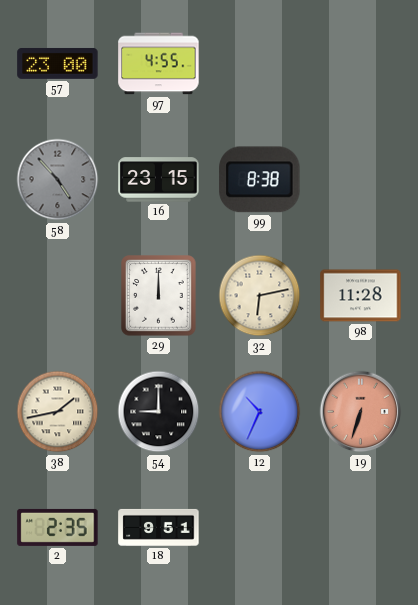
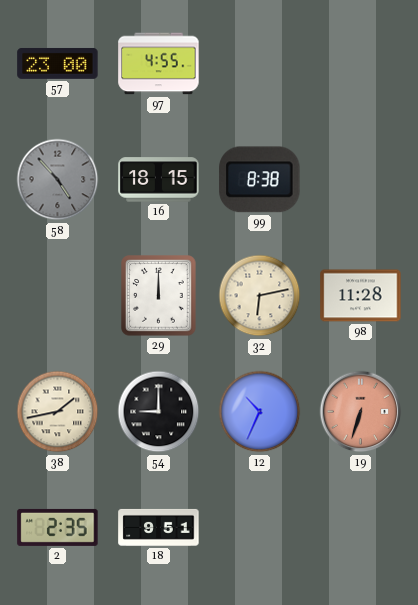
16: 23:15 -> 18:15
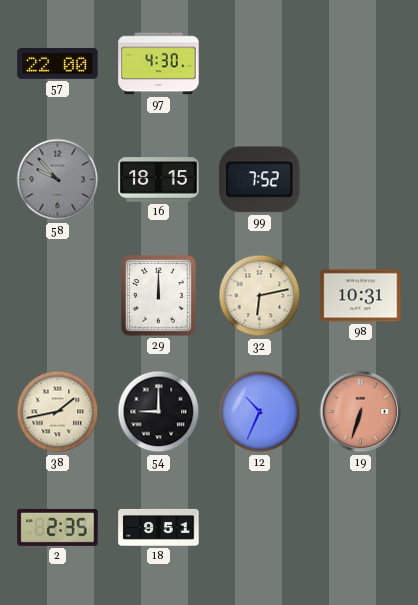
57: 23:00 -> 22:00
97: 4:55 -> 4:30
58: 4:53 -> 9:53
99: 8:38 -> 7:52
98: 11:28 -> 10:31
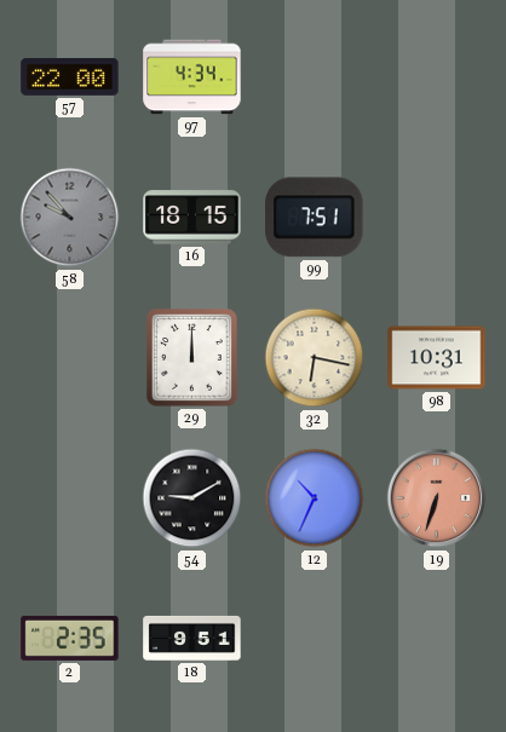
97: 4:30 -> 4:34
99: 7:52 -> 7:51
32: 6:13 -> 6:17
38: 1:43 -> none
54: 9:00 -> 9:10
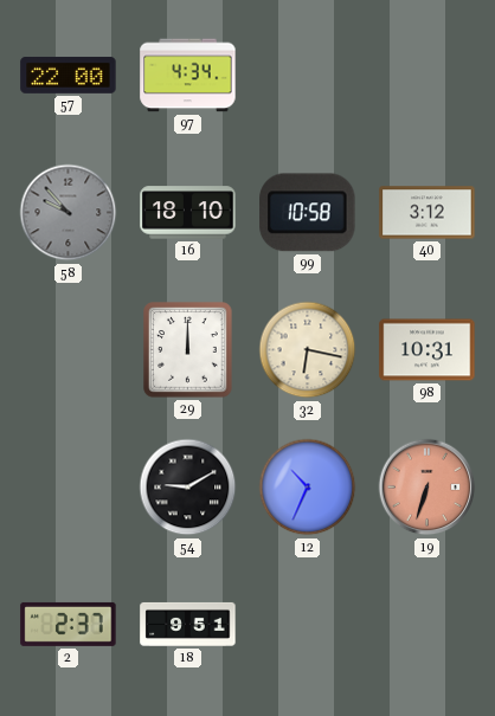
16: 18:15 -> 18:10
99: 7:51 -> 10:58
40: none -> 3:12
2: 2:35 -> 2:37
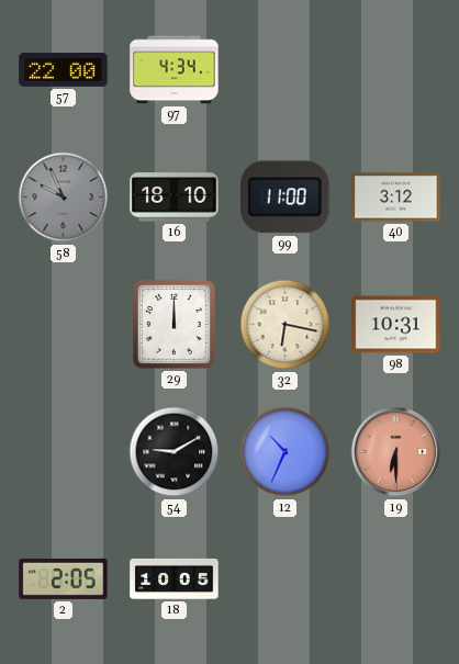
58: 9:53 -> 9:56
99: 10:58 -> 11:00
19: 6:33 -> 6:30
2: 2:37 -> 2:05
18: 9:51 -> 10:05
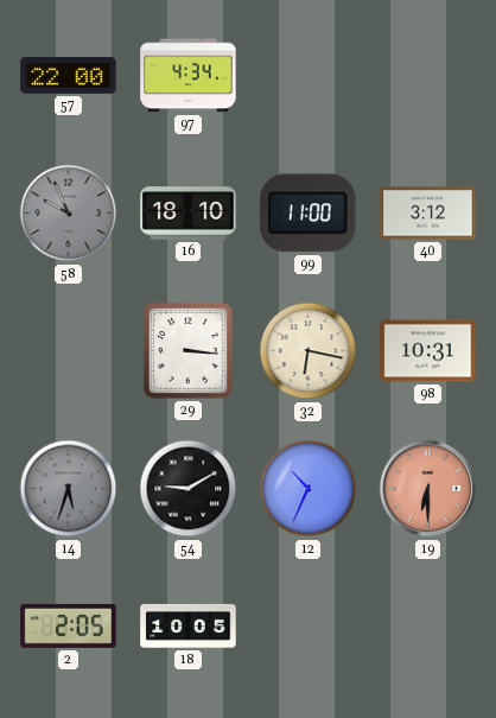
29: 12:00 -> 3:16
14: none -> 5:33
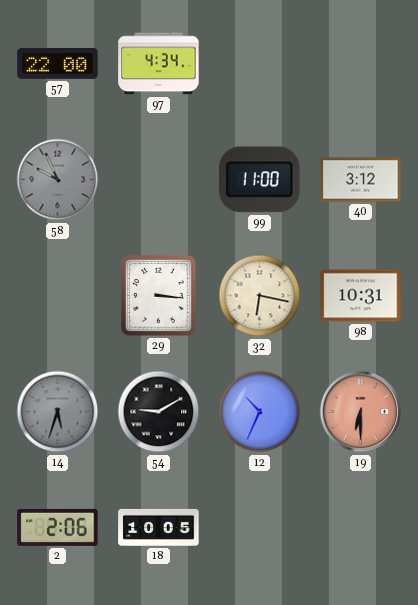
16: 18:10 -> none
2: 2:05 -> 2:06
